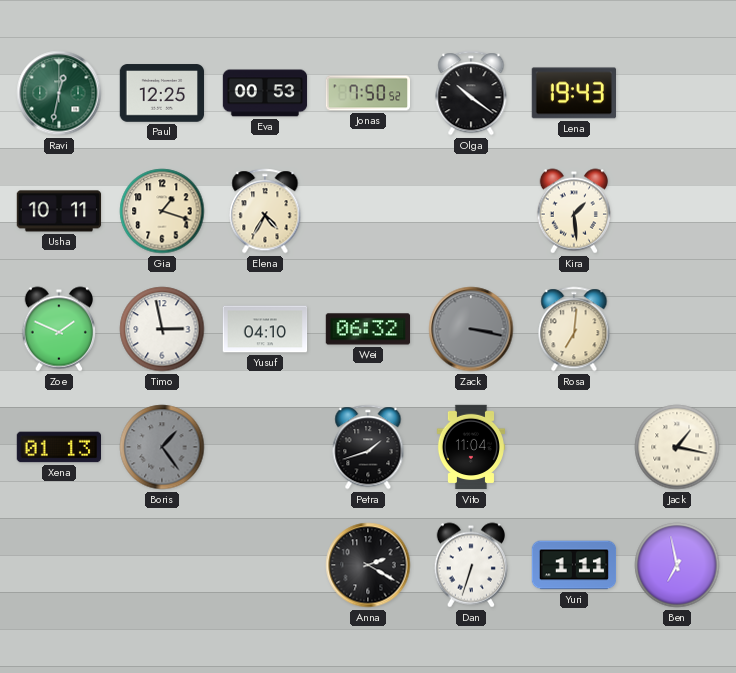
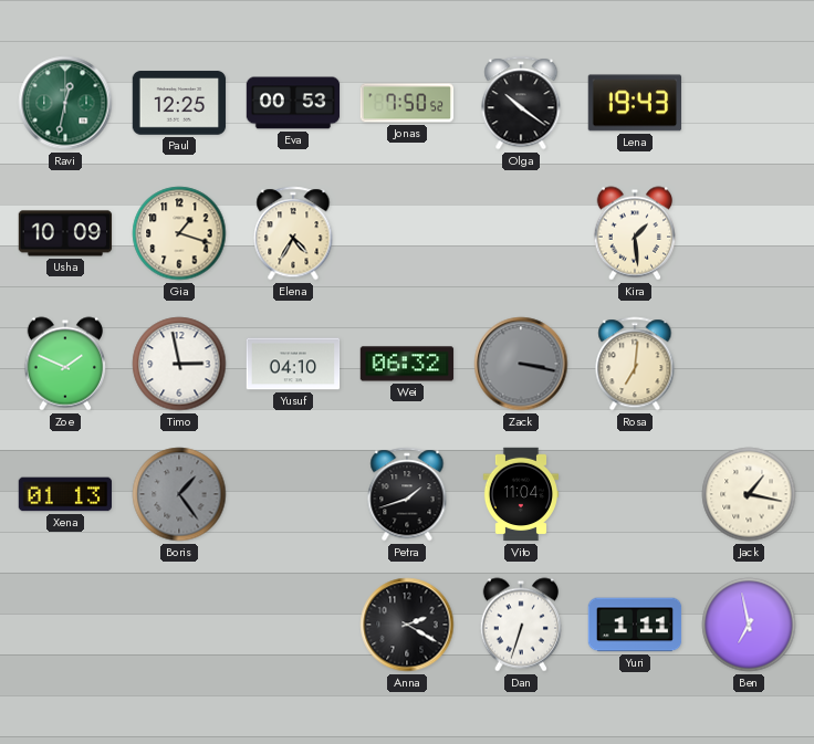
Usha: 10:11 -> 10:09
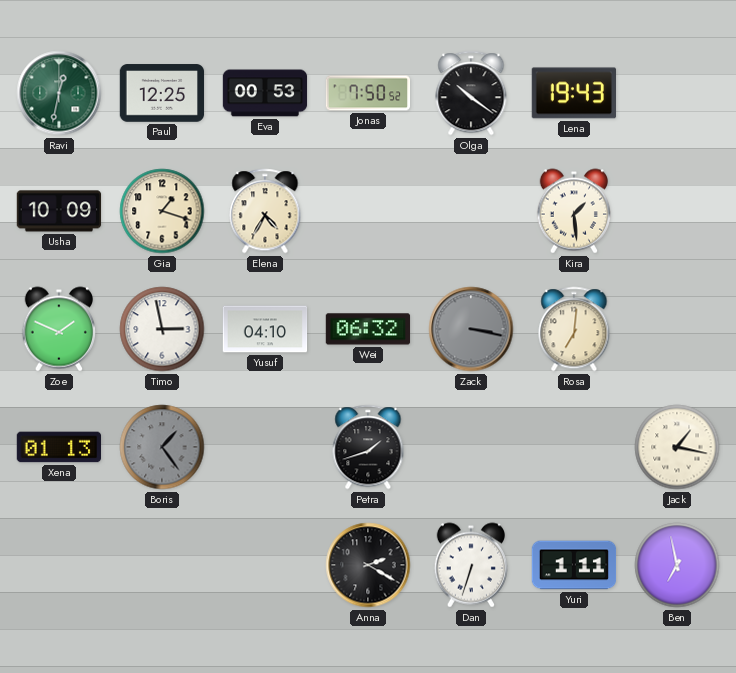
Vito: 11:04 -> none
